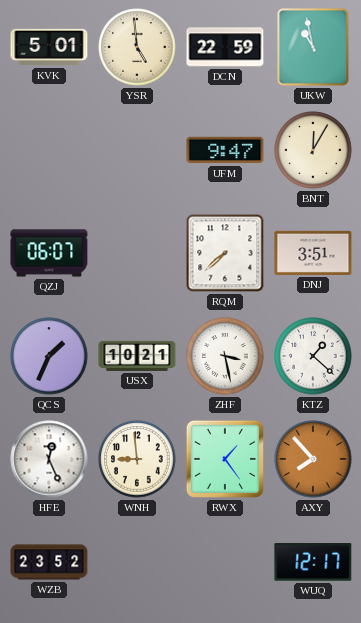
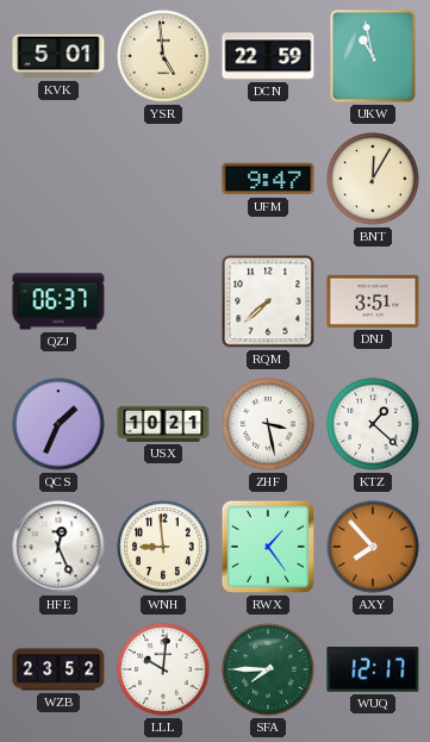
QZJ: 06:07 -> 06:37
LLL: none -> 10:01
SFA: none -> 7:45
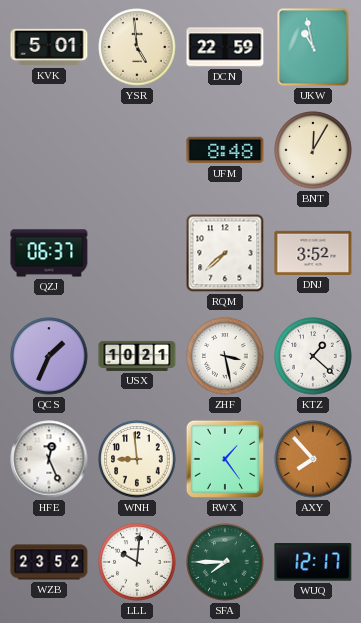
UFM: 9:47 -> 8:48
DNJ: 3:51 -> 3:52
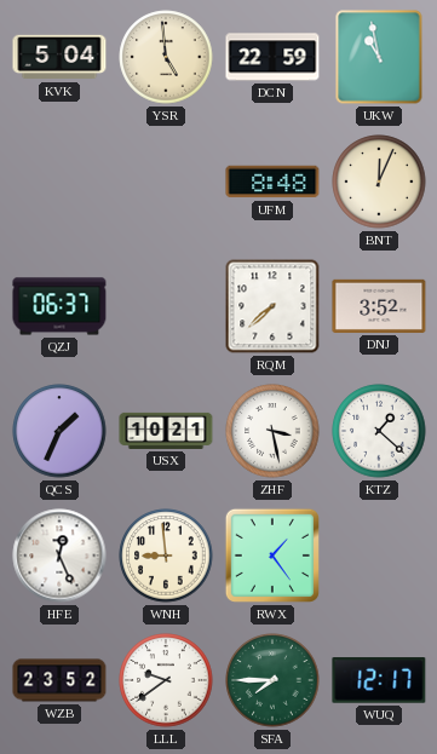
KVK: 5:01 -> 5:04
BNT: 12:05 -> 12:04
AXY: 7:53 -> none
LLL: 10:01 -> 9:39
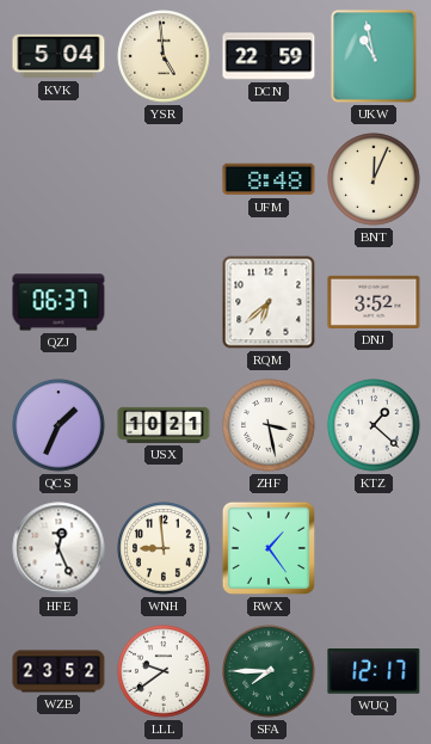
RQM: 7:38 -> 6:38
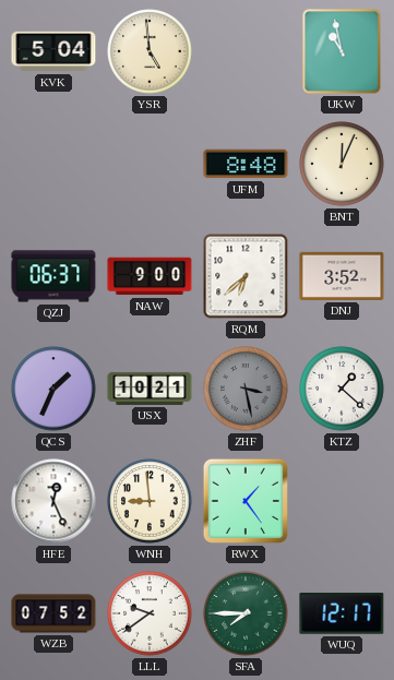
DCN: 22:59 -> none
NAW: none -> 9:00
ZHF dial: white -> grey
WZB: 23:52 -> 07:52
